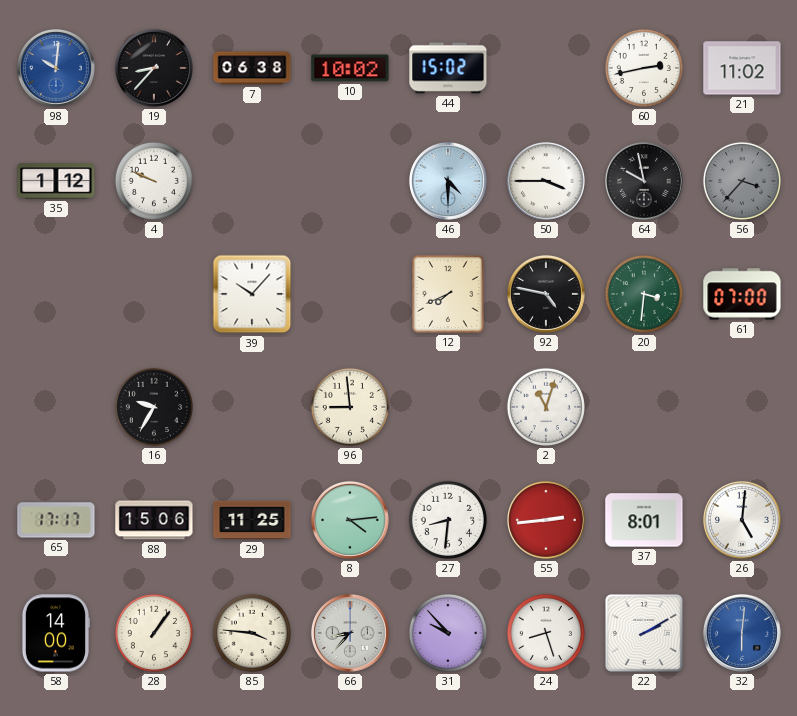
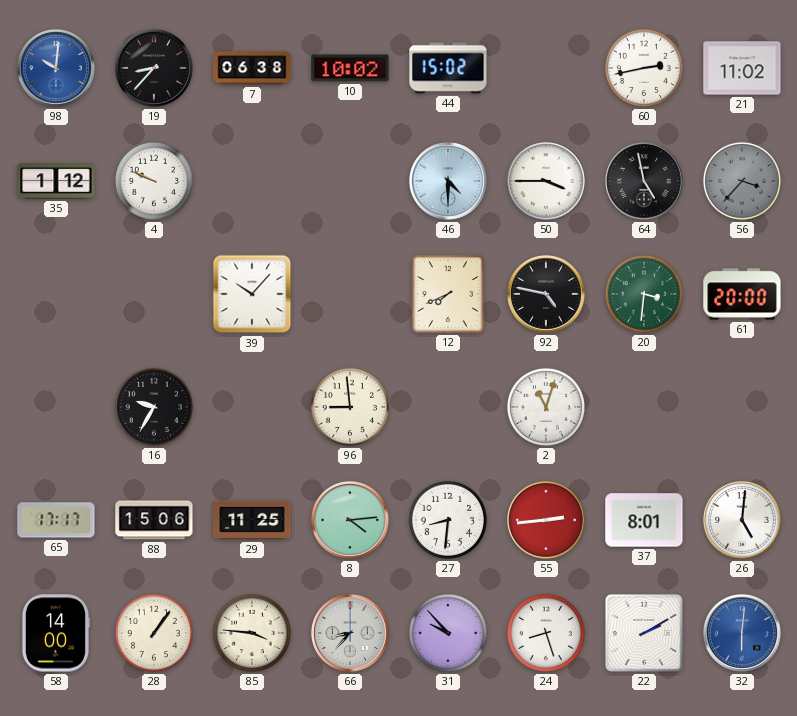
64: 9:58 -> 4:58
61: 07:00 -> 20:00
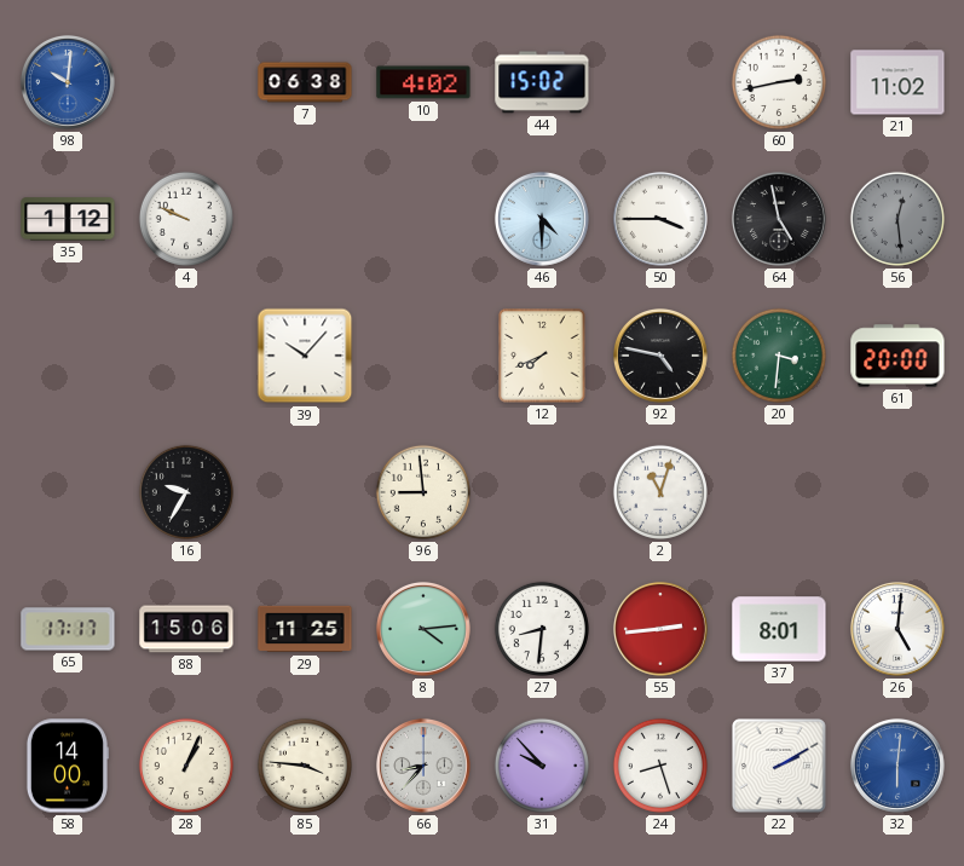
19: 8:37 -> none
10: 10:02 -> 4:02
56: 3:37 -> 12:29
28: 1:06 -> 1:04
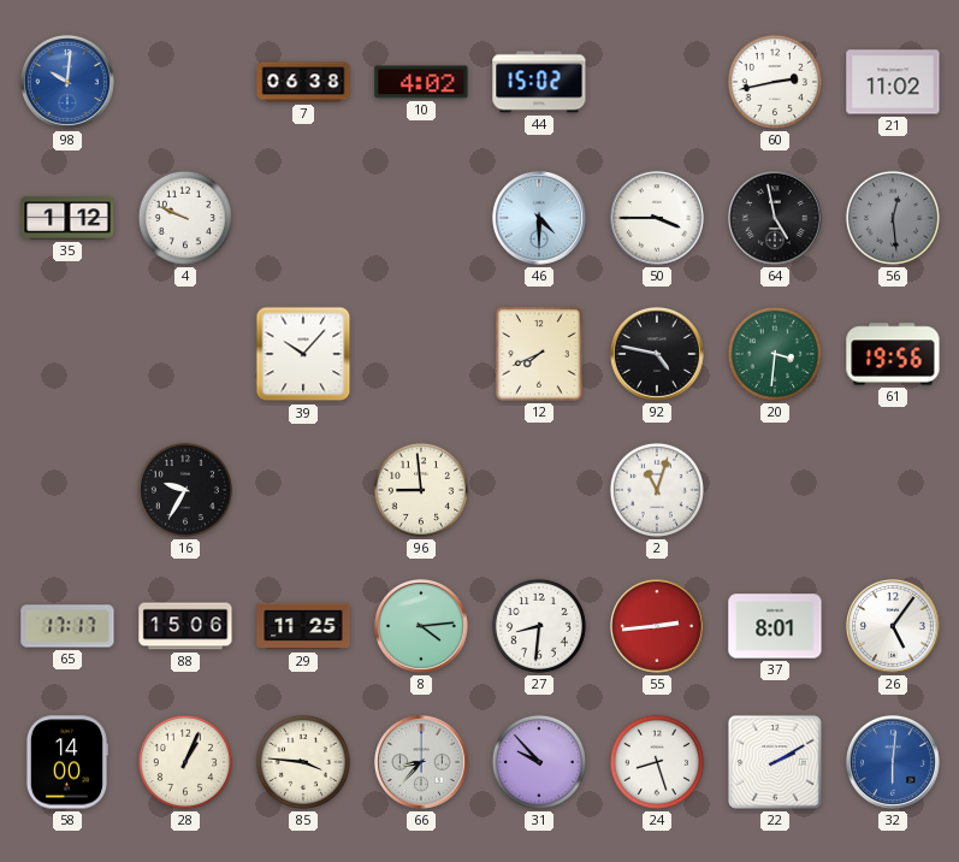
61: 20:00 -> 19:56
26: 5:01 -> 5:06
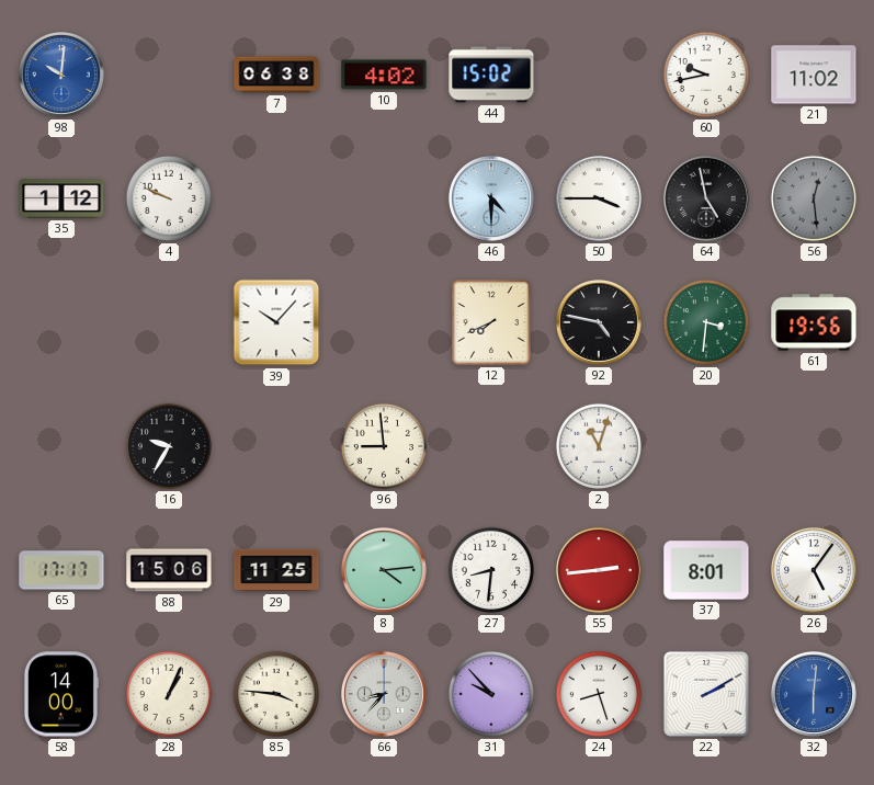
60: 2:43 -> 9:43
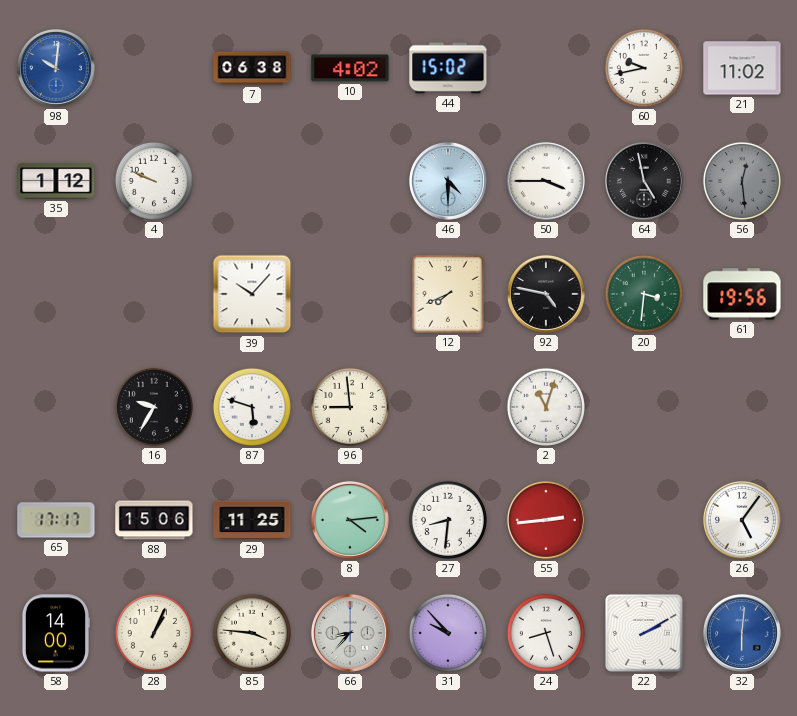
87: none -> 5:48
37: 8:01 -> none
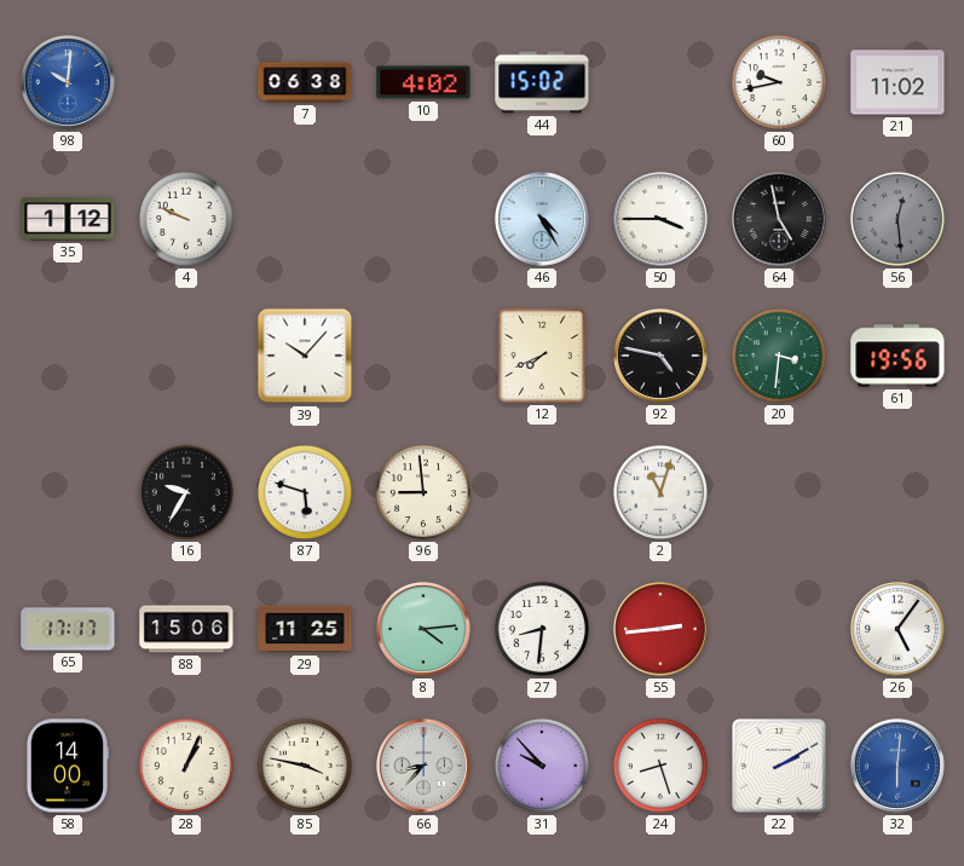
46: 4:30 -> 4:25
85: 3:46 -> 3:47
